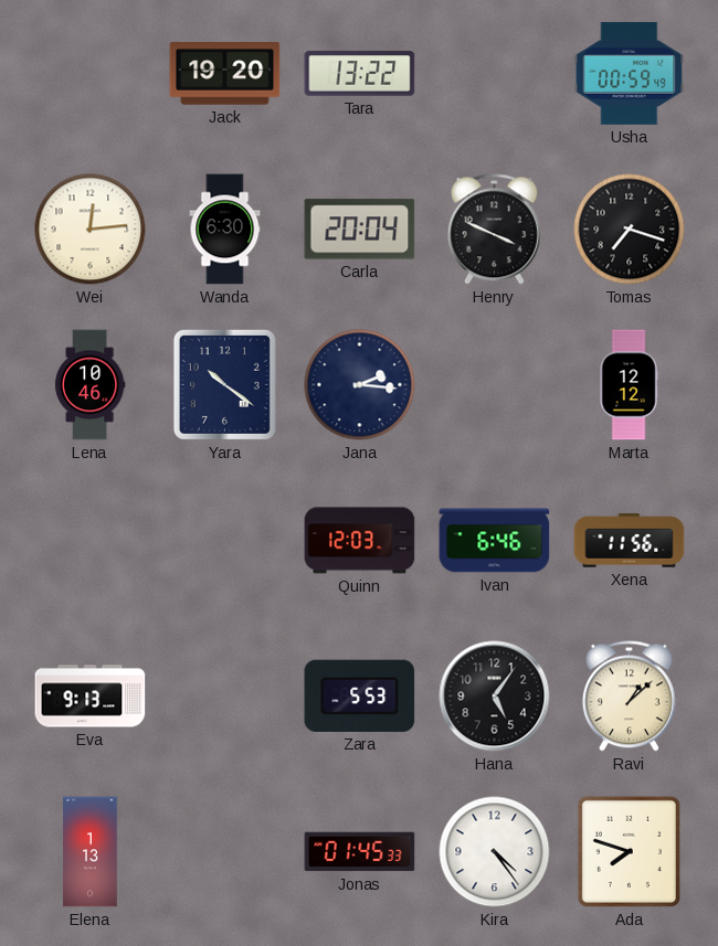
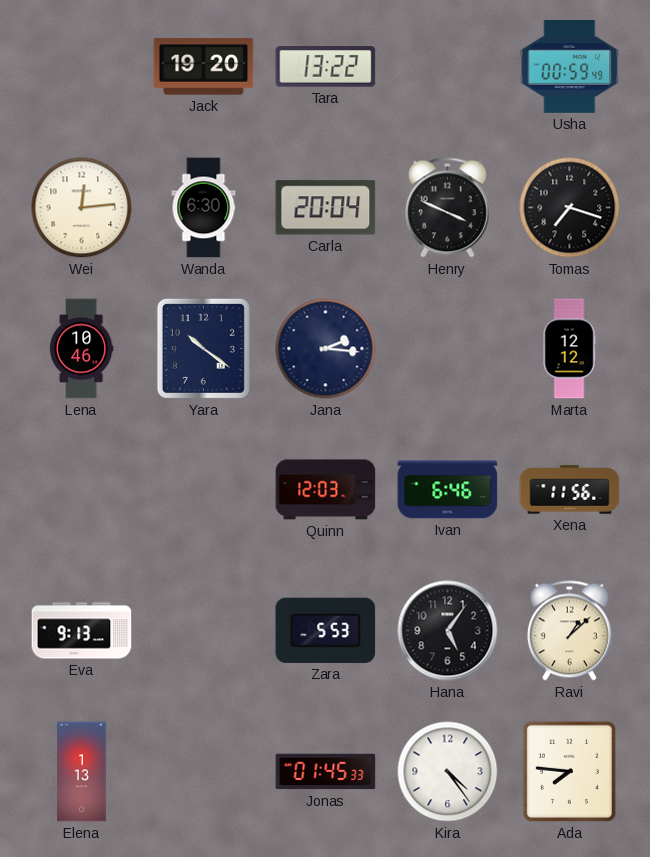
Ada: 7:48 -> 7:46
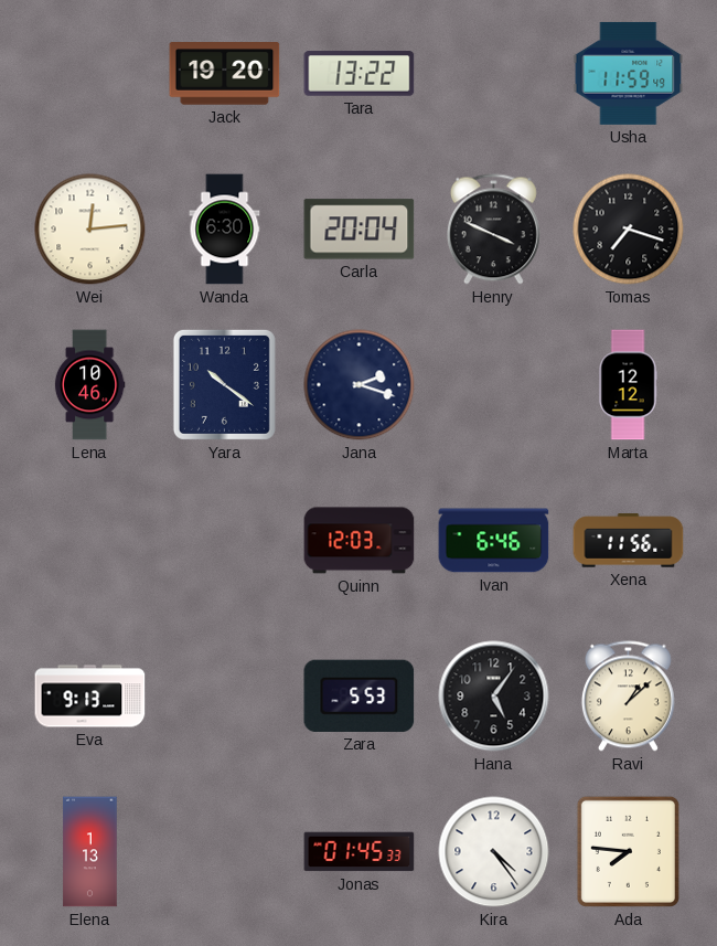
Usha: 00:59 -> 11:59
Jana: 2:16 -> 2:18
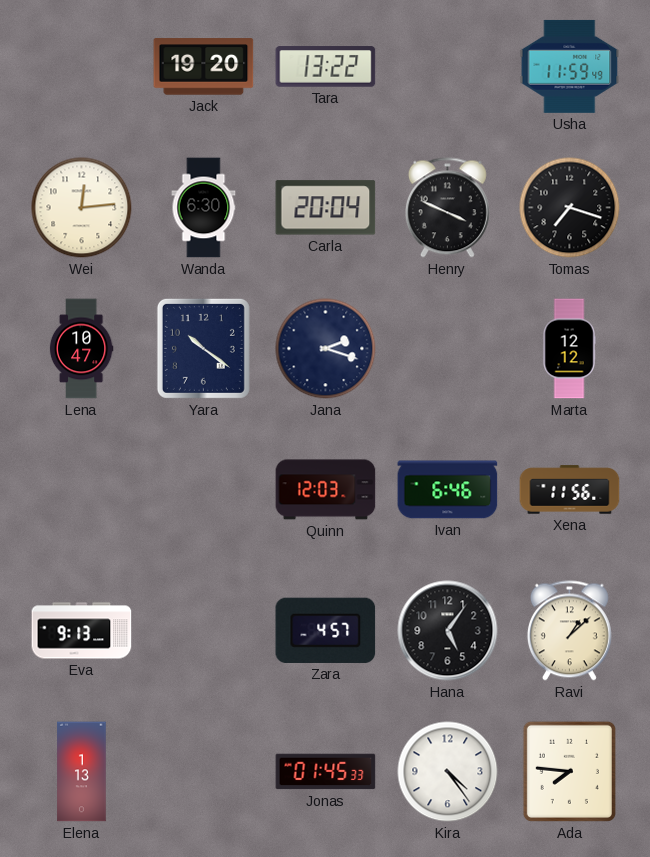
Lena: 10:46 -> 10:47
Zara: 5:53 -> 4:57
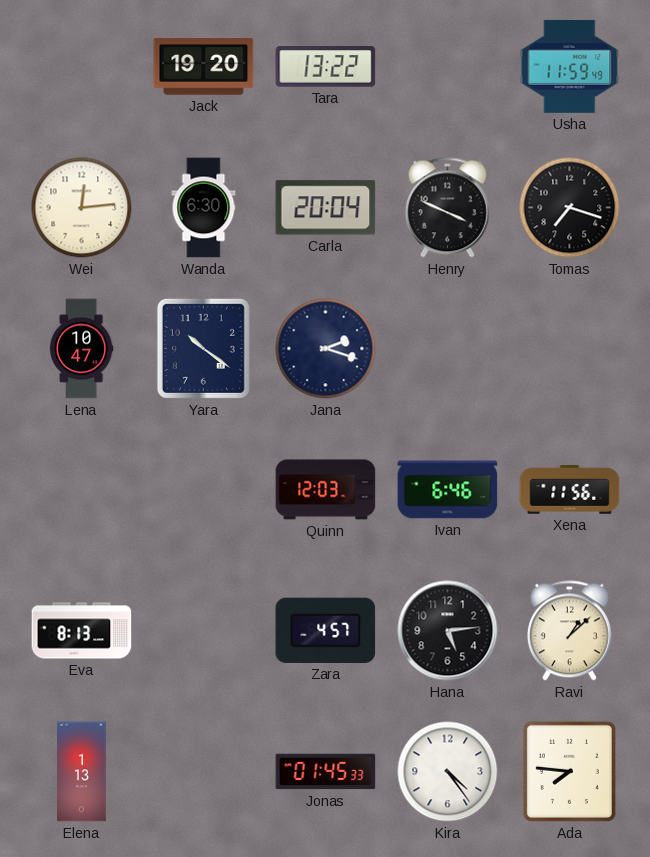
Marta: 12:12 -> none
Eva: 9:13 -> 8:13
Hana: 5:06 -> 5:14
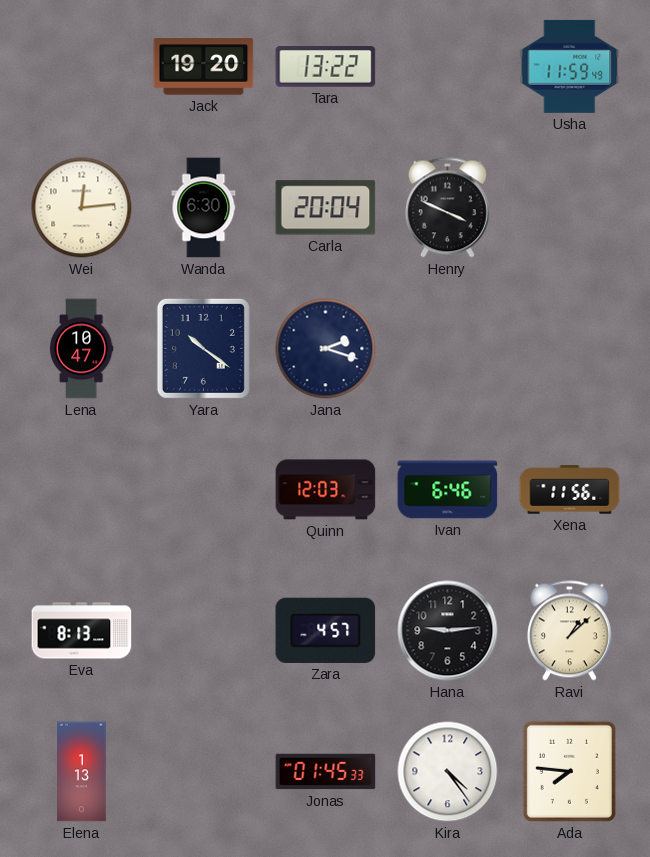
Tomas: 7:18 -> none
Hana: 5:14 -> 9:14
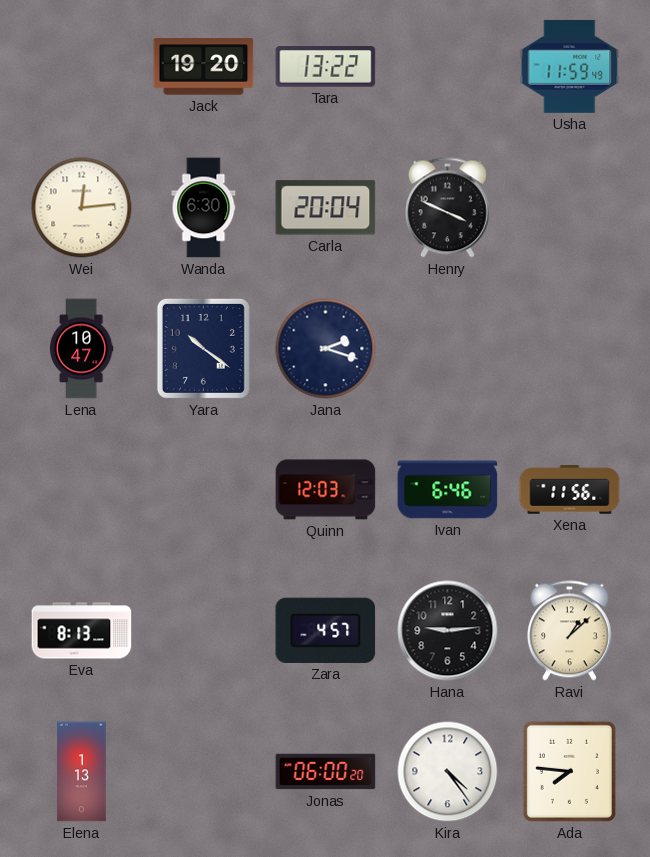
Jonas: 01:45 -> 06:00
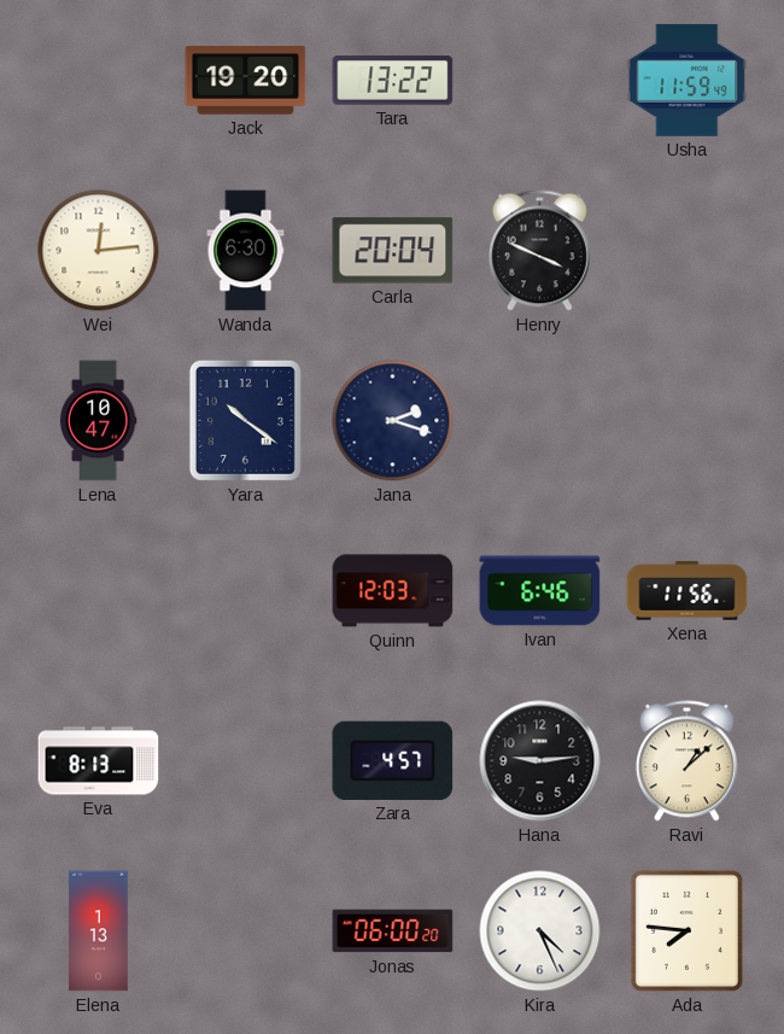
Kira: 4:24 -> 4:26
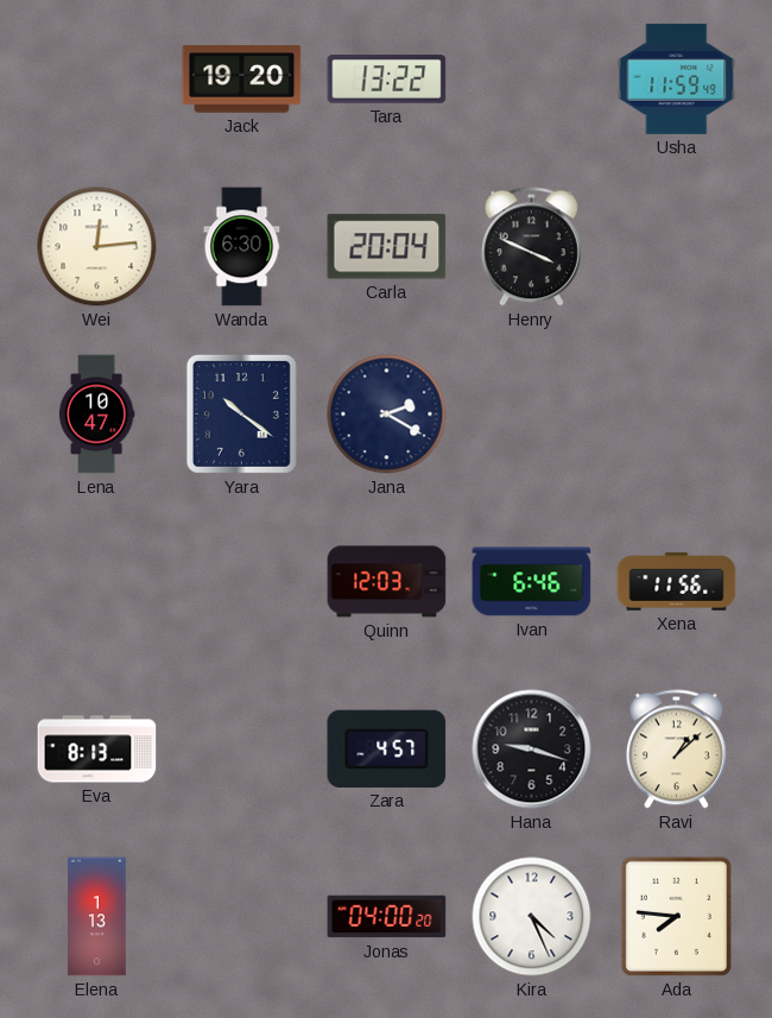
Jana: 2:18 -> 2:20
Hana: 9:14 -> 9:18
Jonas: 06:00 -> 04:00
